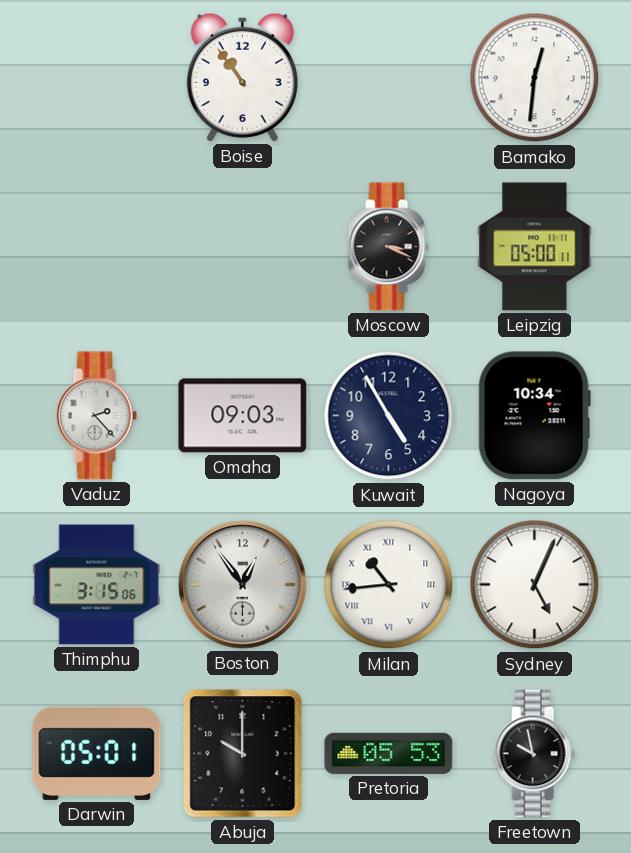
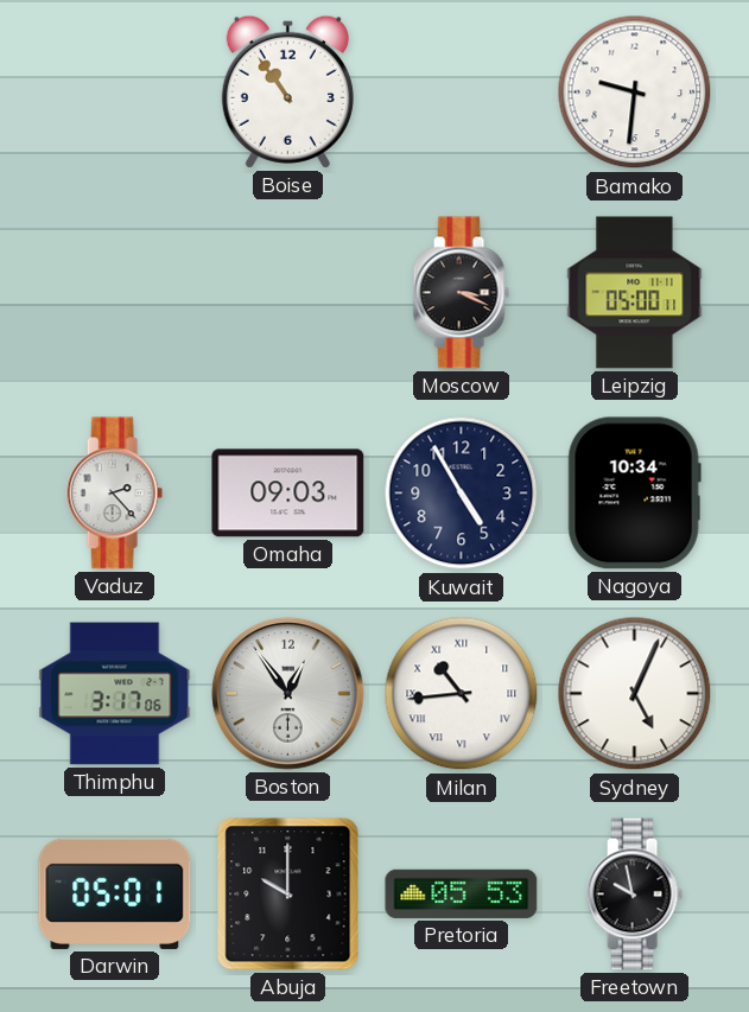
Bamako: 12:31 -> 9:31
Thimphu: 3:15 -> 3:17
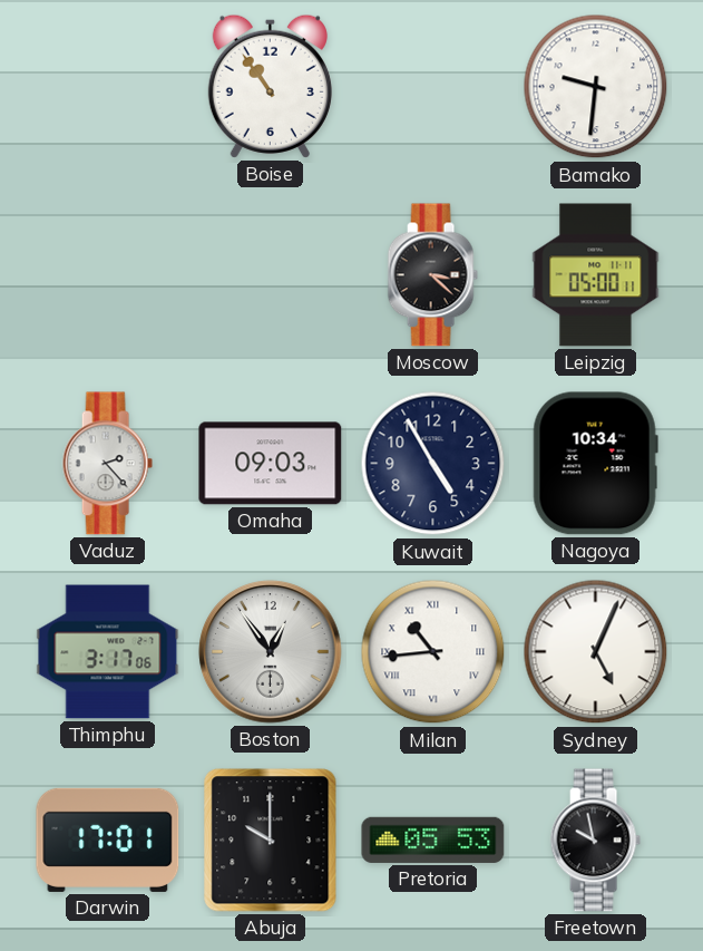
Moscow: 3:19 -> 3:22
Darwin: 05:01 -> 17:01
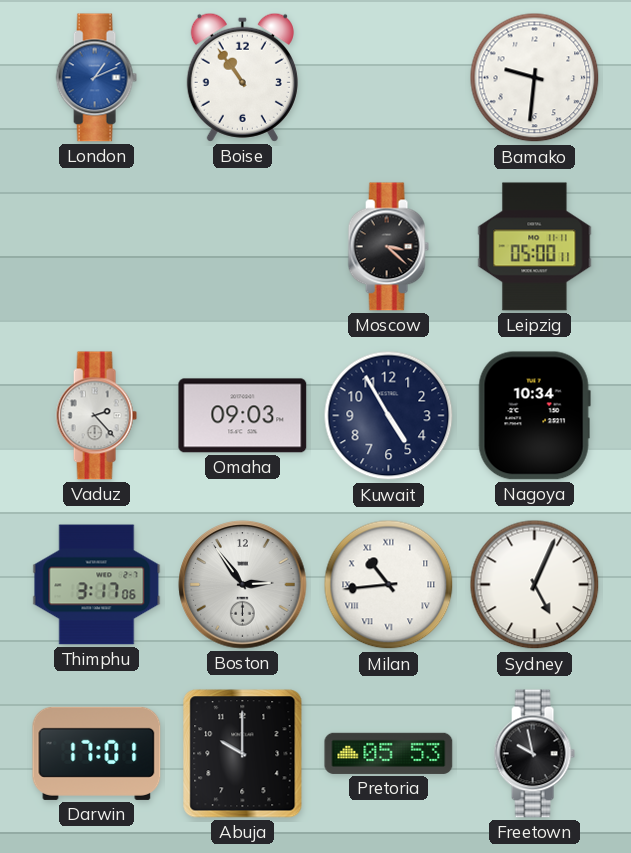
London: none -> 1:11
Boston: 12:54 -> 2:54
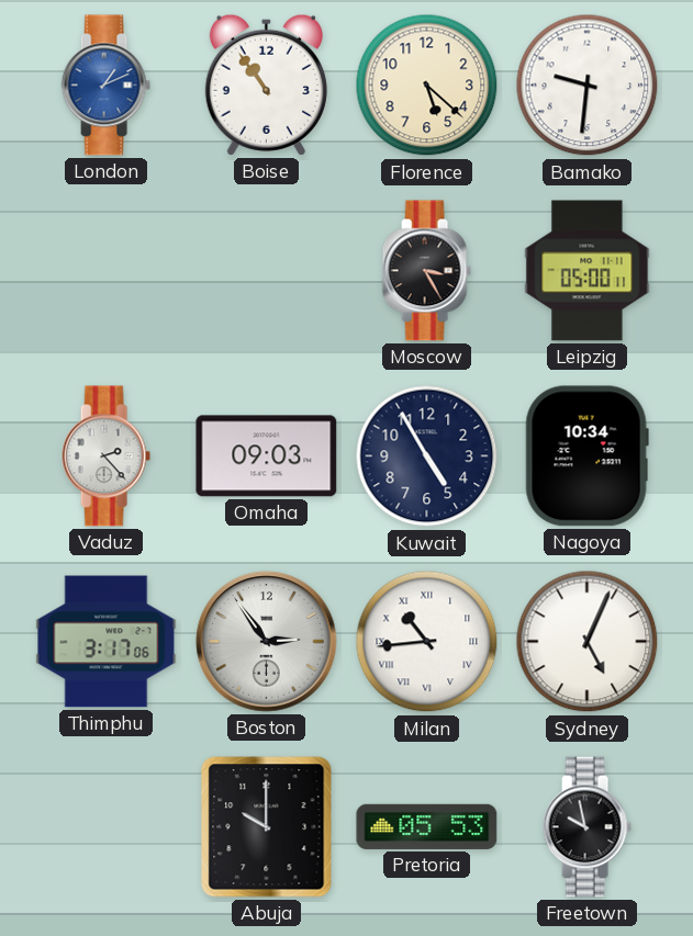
Florence: none -> 5:22
Moscow: 3:22 -> 3:25
Darwin: 17:01 -> none
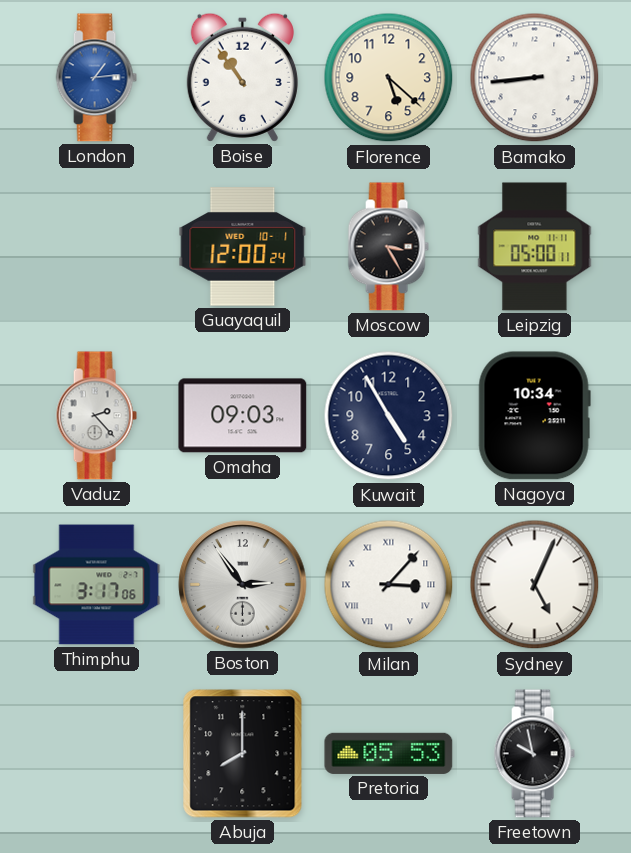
London: 1:11 -> 1:14
Bamako: 9:31 -> 8:44
Guayaquil: none -> 12:00
Milan: 10:44 -> 3:07
Abuja: 10:00 -> 8:00
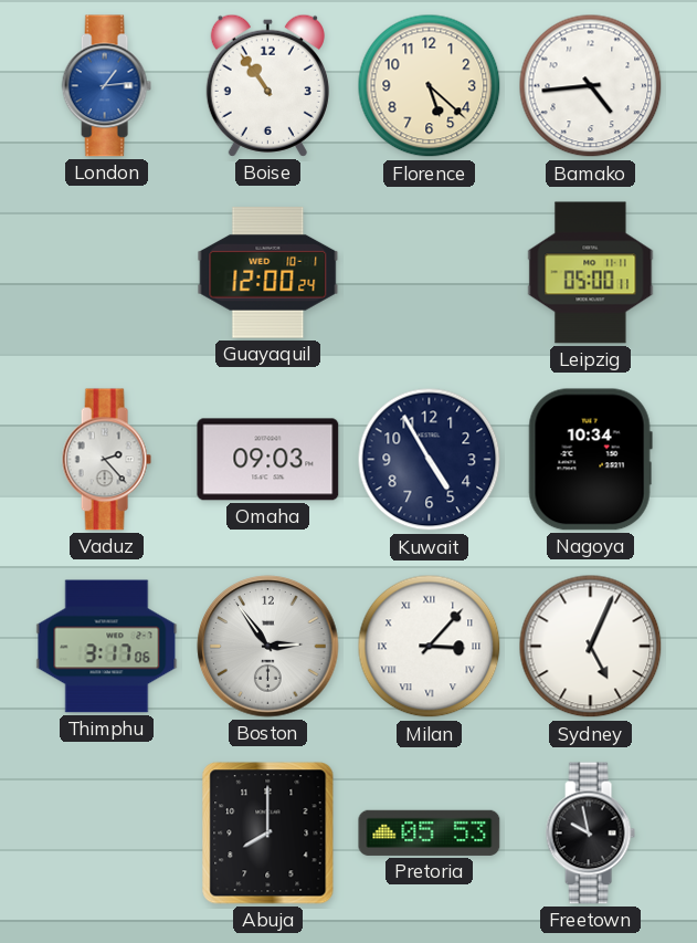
Bamako: 8:44 -> 4:44
Moscow: 3:25 -> none
